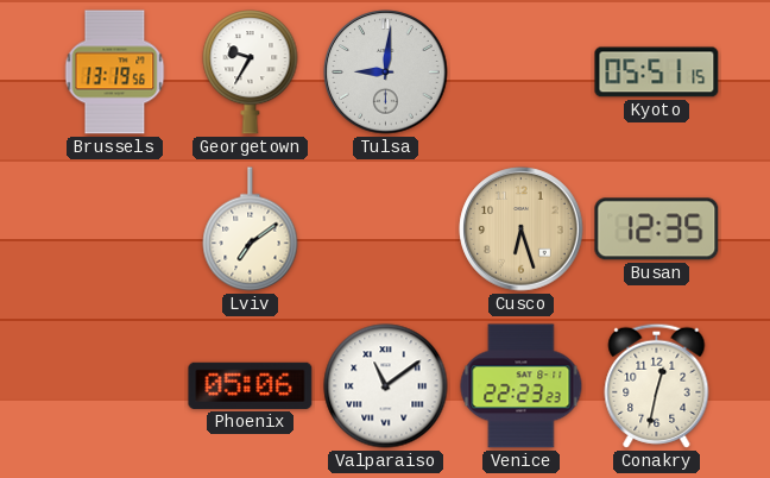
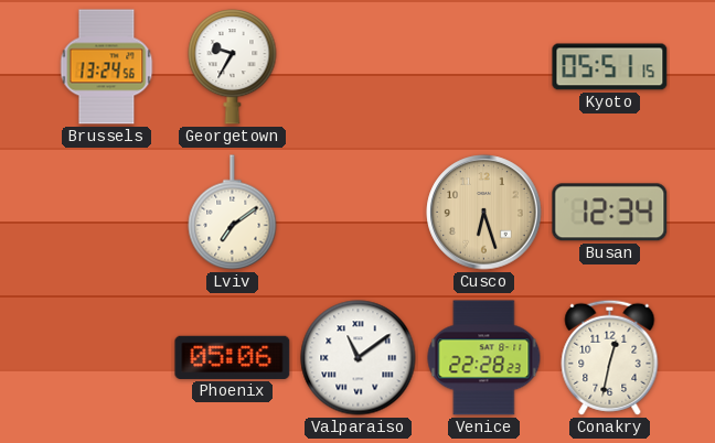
Brussels: 13:19 -> 13:24
Tulsa: 9:01 -> none
Busan: 12:35 -> 12:34
Venice: 22:23 -> 22:28
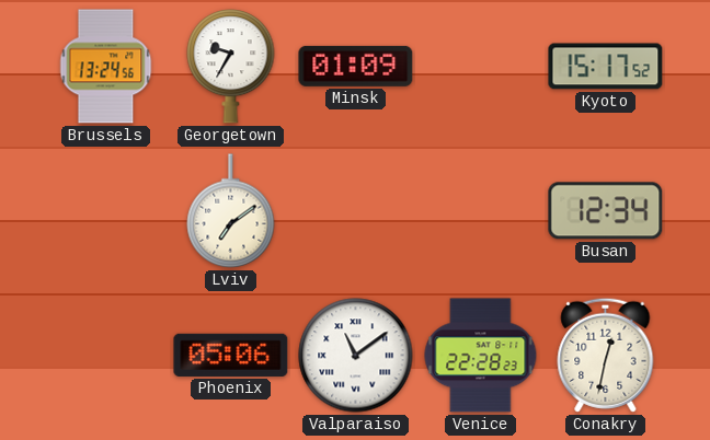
Minsk: none -> 01:09
Kyoto: 05:51 -> 15:17
Cusco: 6:27 -> none
